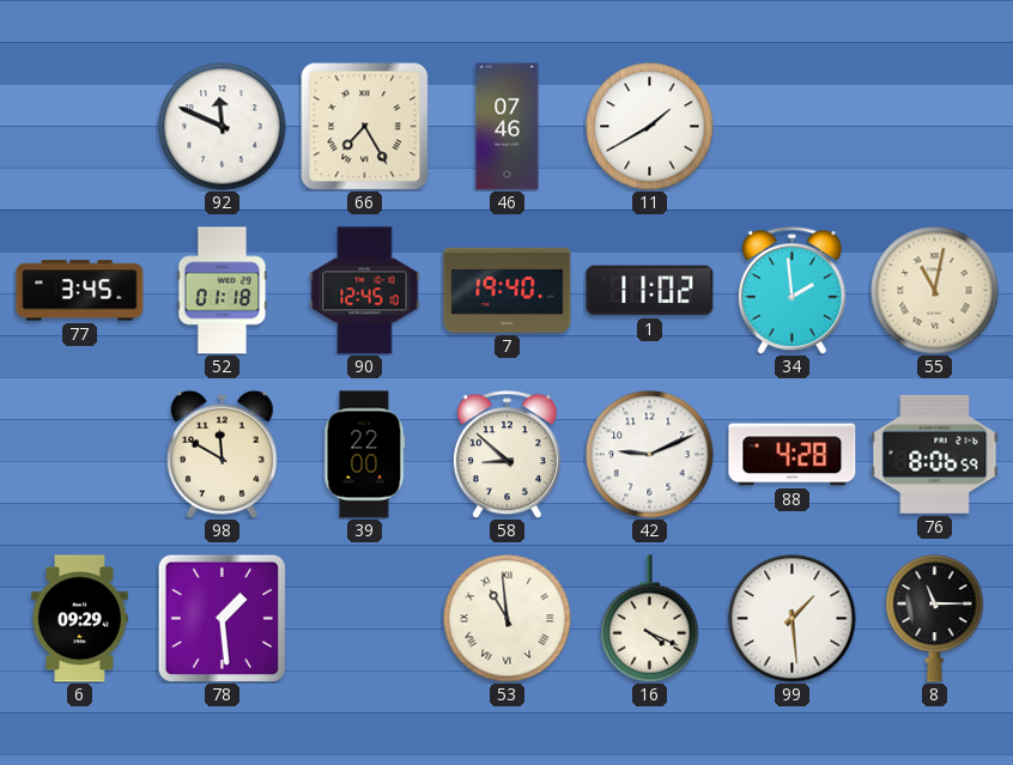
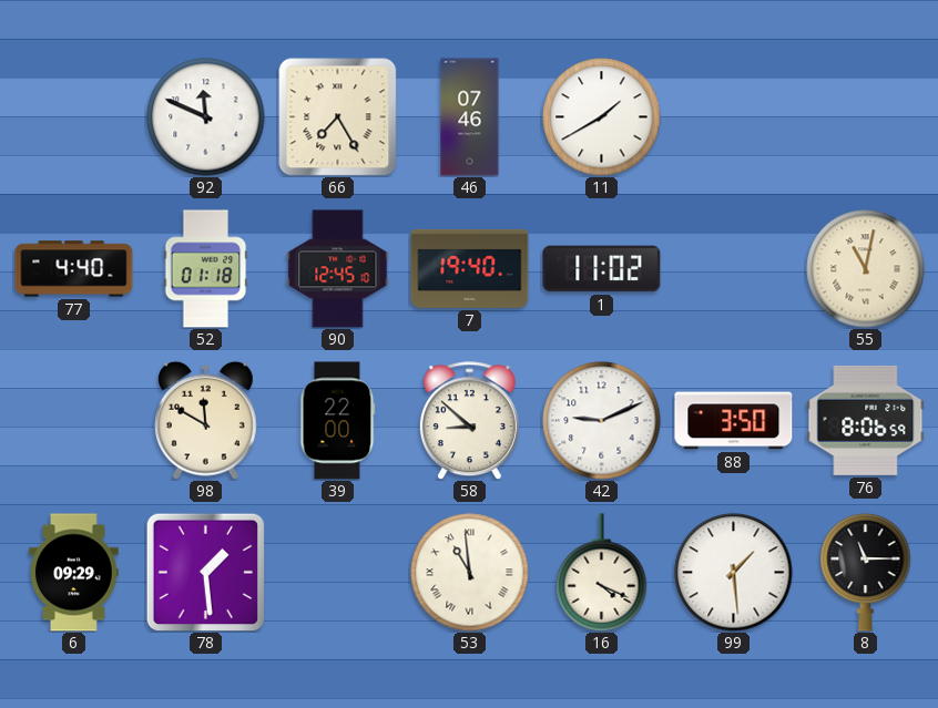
77: 3:45 -> 4:40
34: 1:59 -> none
88: 4:28 -> 3:50
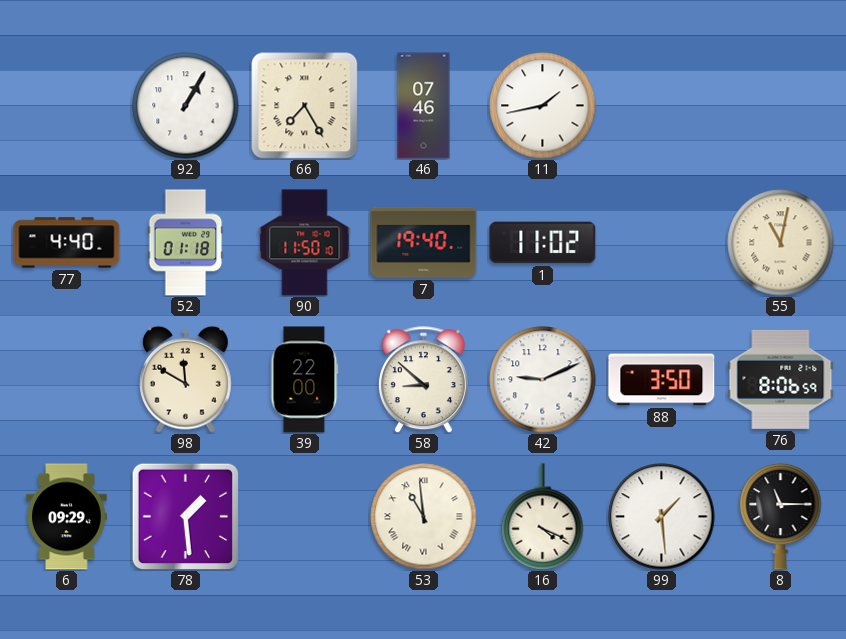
92: 11:49 -> 1:05
11: 1:40 -> 1:43
90: 12:45 -> 11:50
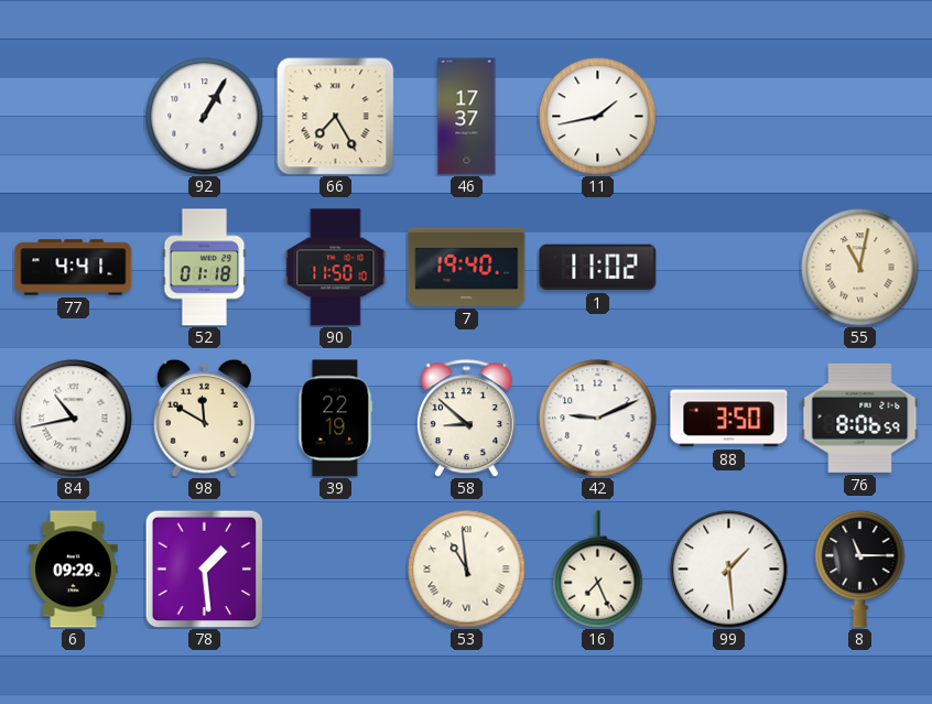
46: 07:46 -> 17:37
77: 4:40 -> 4:41
84: none -> 10:43
39: 22:00 -> 22:19
16: 4:19 -> 7:26
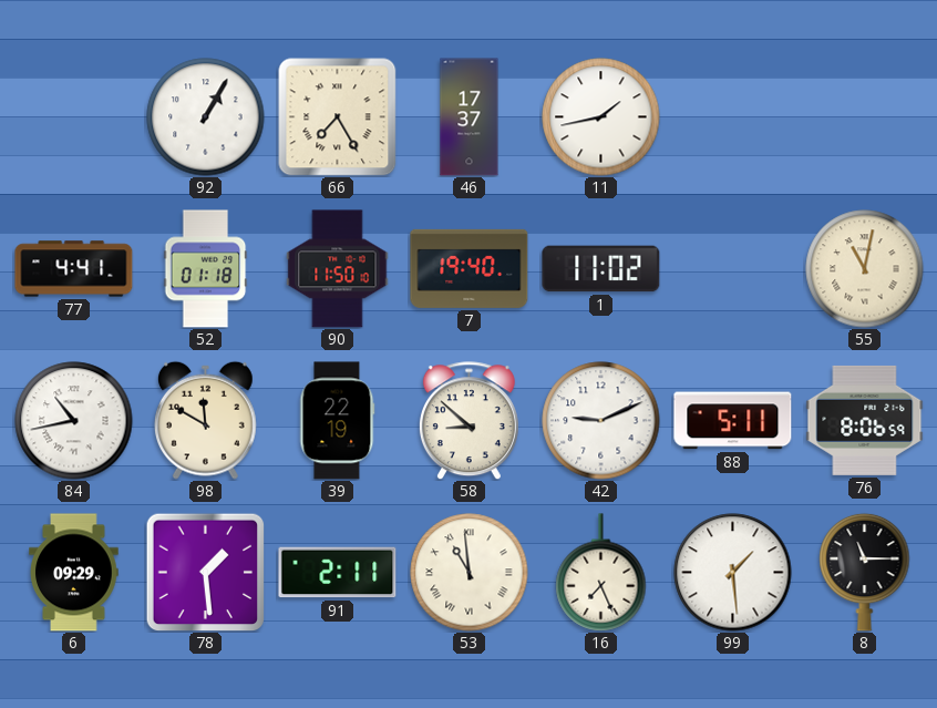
88: 3:50 -> 5:11
91: none -> 2:11
